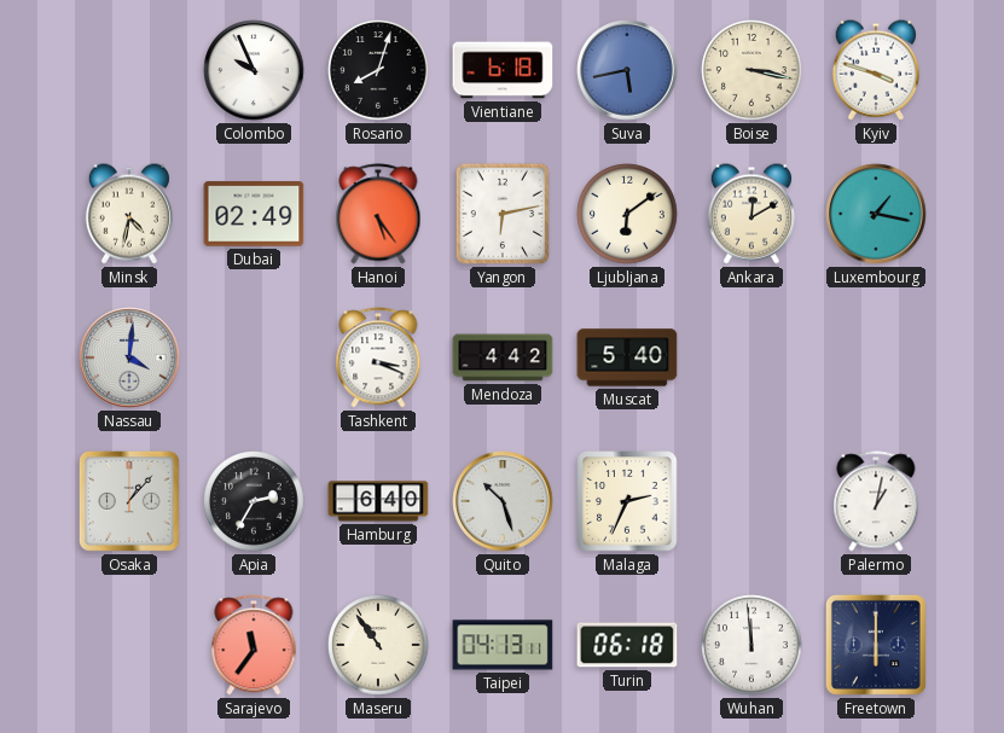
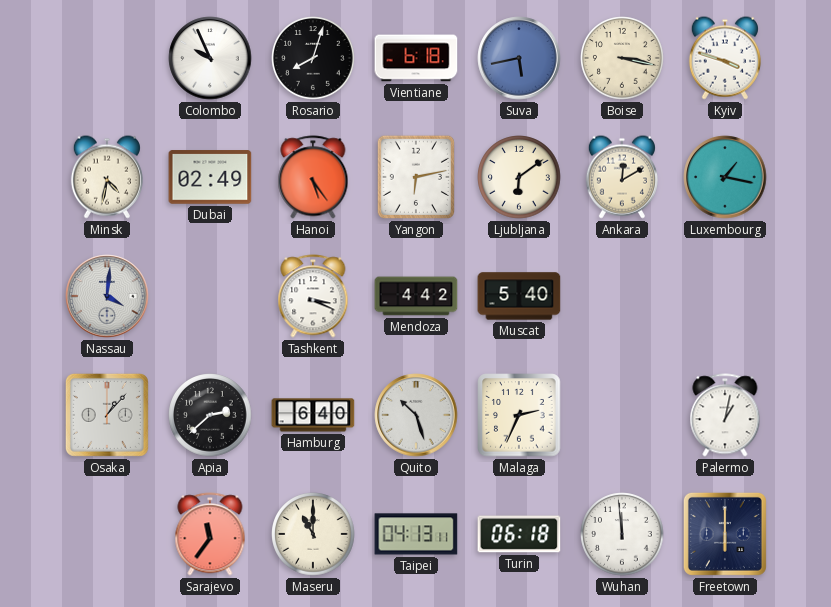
Apia: 2:35 -> 2:38
Maseru: 10:54 -> 11:00
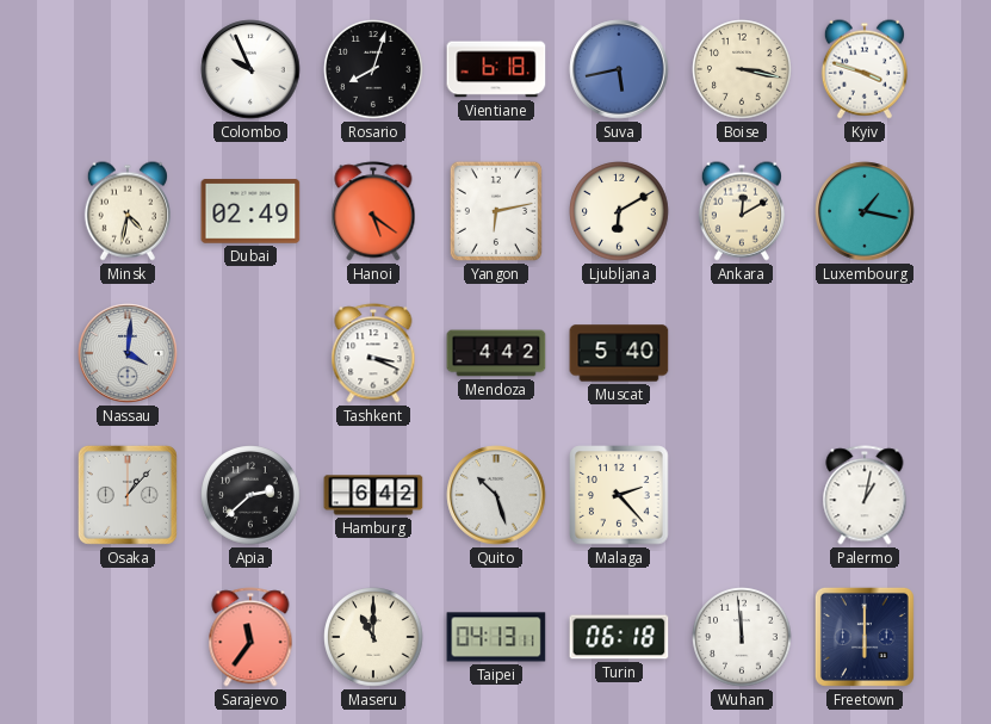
Hanoi: 5:24 -> 5:21
Ljubljana: 6:09 -> 6:10
Hamburg: 6:40 -> 6:42
Malaga: 2:34 -> 2:23
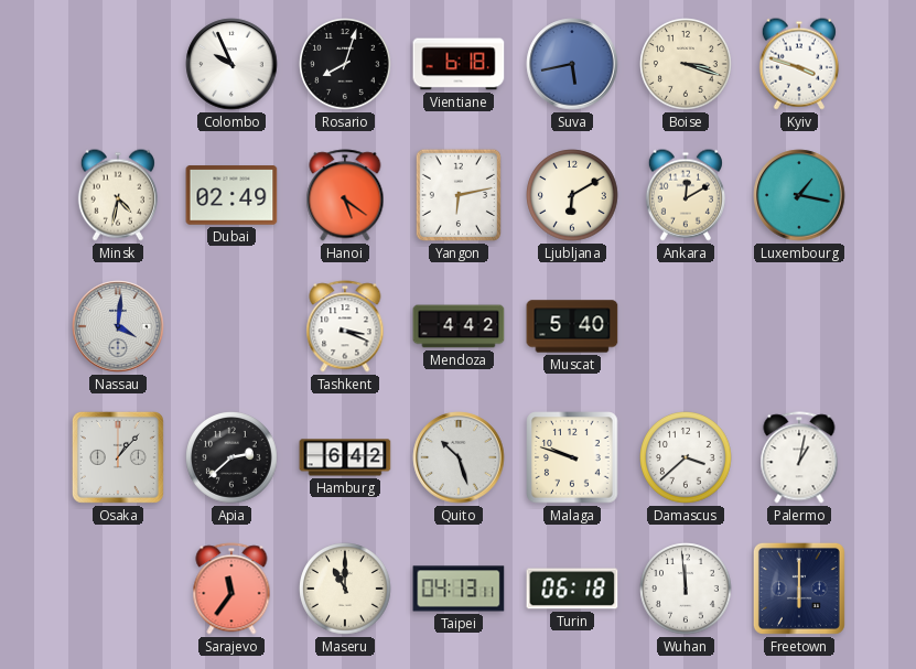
Boise: 3:17 -> 3:18
Malaga: 2:23 -> 9:48
Damascus: none -> 3:38
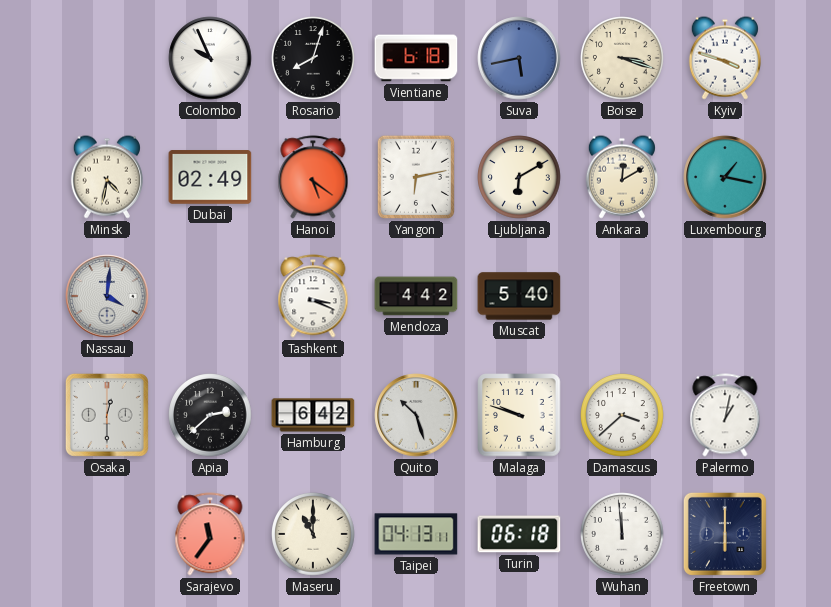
Osaka: 1:07 -> 12:30
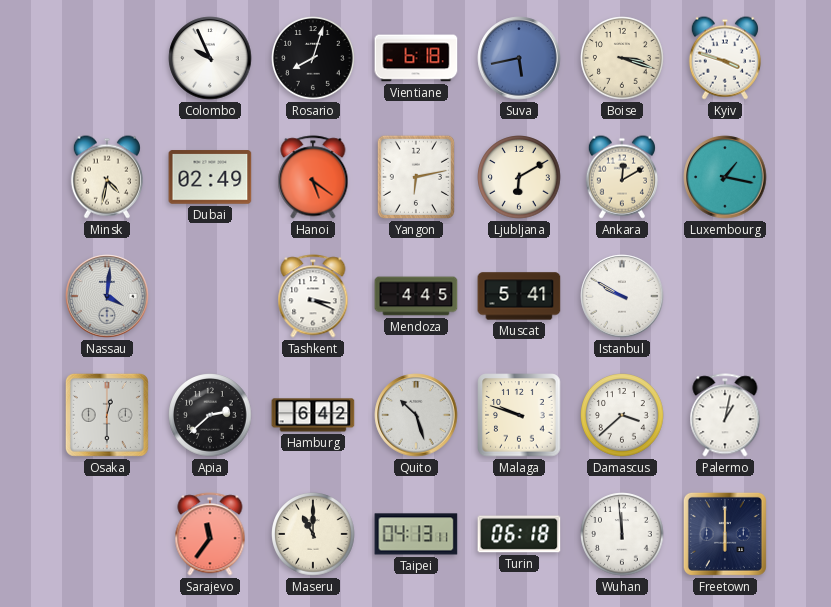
Mendoza: 4:42 -> 4:45
Muscat: 5:40 -> 5:41
Istanbul: none -> 9:50
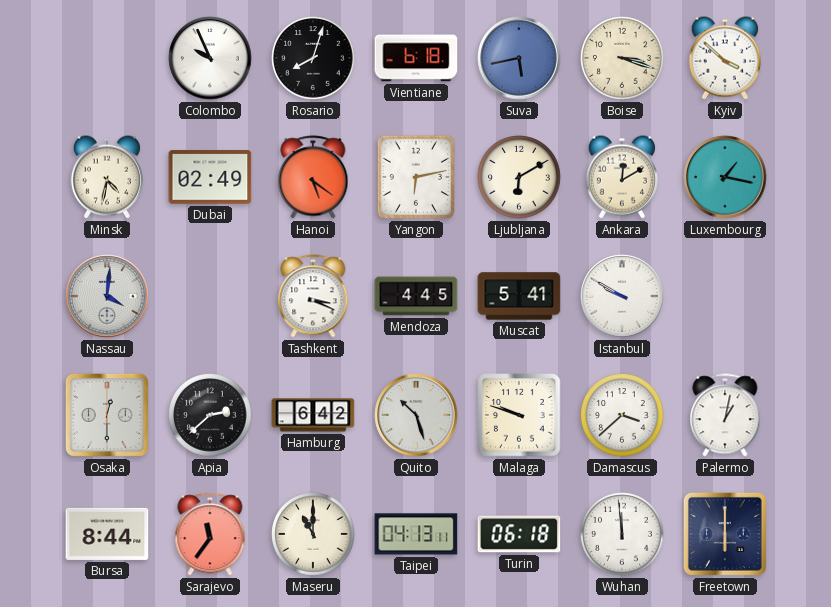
Kyiv: 3:48 -> 3:52
Bursa: none -> 8:44
